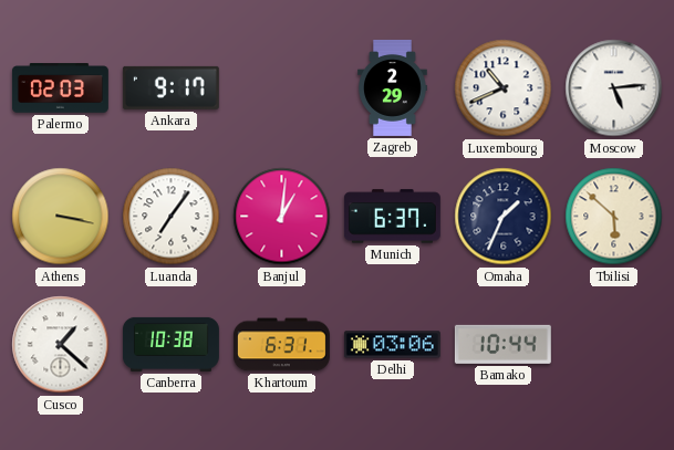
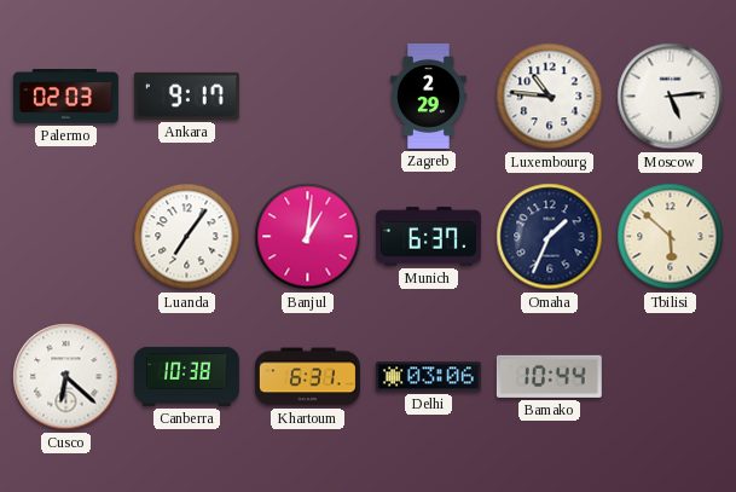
Luxembourg: 10:41 -> 10:46
Athens: 3:17 -> none
Cusco: 1:22 -> 6:22
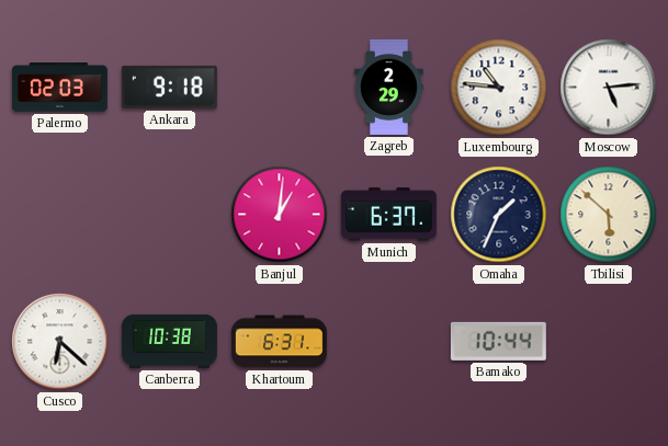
Ankara: 9:17 -> 9:18
Luanda: 7:06 -> none
Delhi: 03:06 -> none
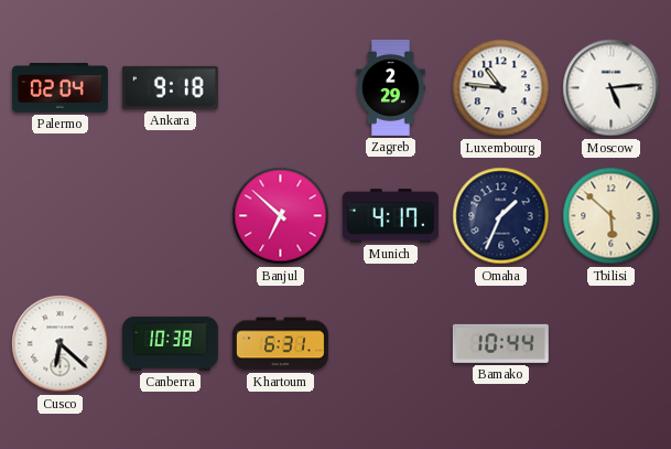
Palermo: 02:03 -> 02:04
Banjul: 1:01 -> 6:52
Munich: 6:37 -> 4:17
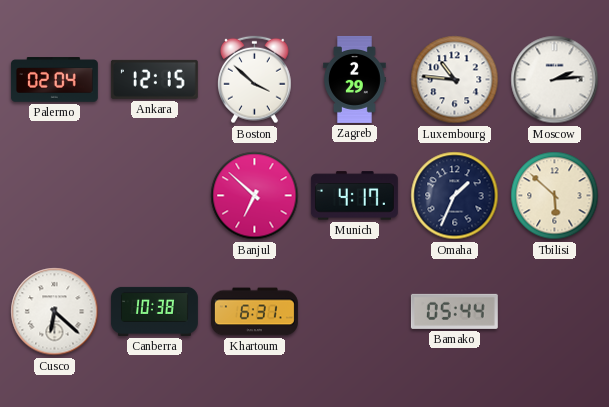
Ankara: 9:18 -> 12:15
Boston: none -> 3:52
Moscow: 5:14 -> 2:14
Bamako: 10:44 -> 05:44
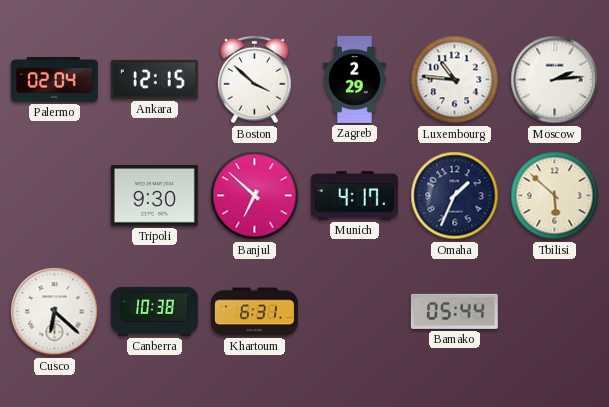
Tripoli: none -> 9:30
